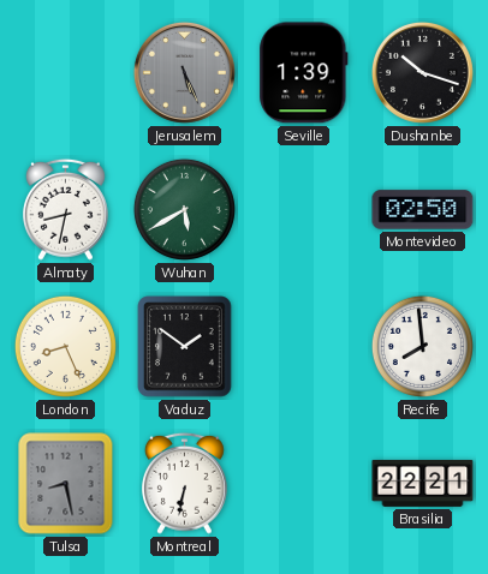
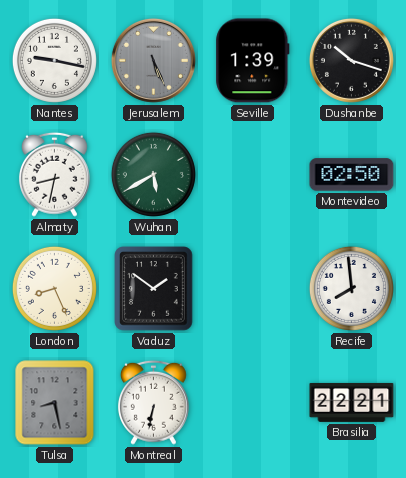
Nantes: none -> 9:17
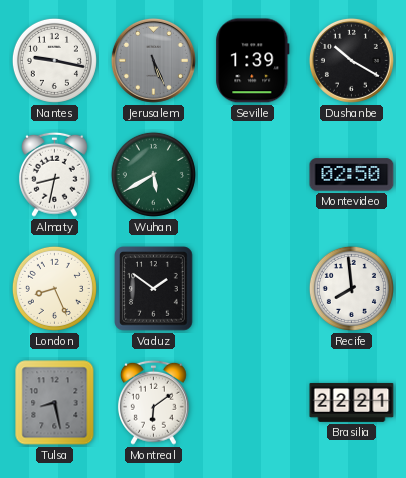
Dushanbe: 10:18 -> 10:20
Montreal: 6:32 -> 6:09
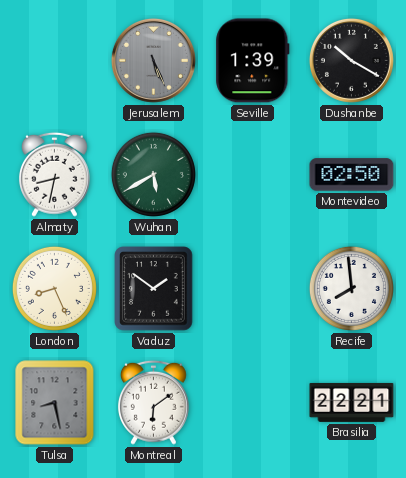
Nantes: 9:17 -> none
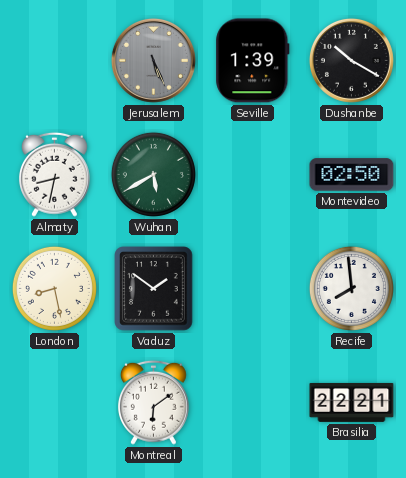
London: 8:26 -> 8:28
Tulsa: 8:28 -> none
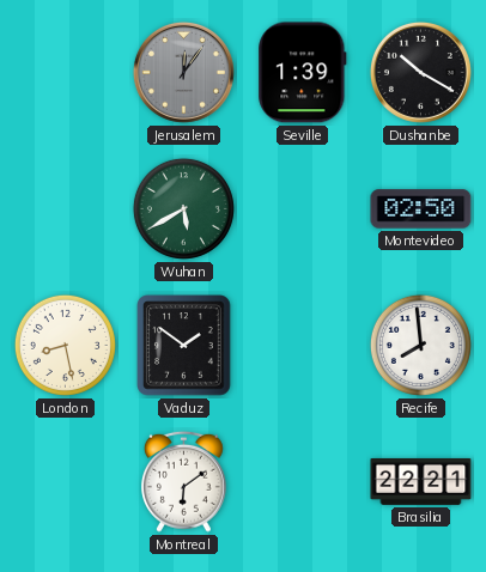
Jerusalem: 5:26 -> 12:06
Almaty: 8:32 -> none
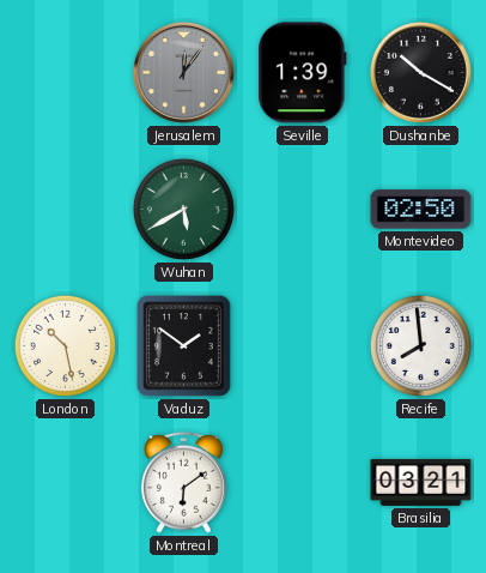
London: 8:28 -> 10:28
Brasilia: 22:21 -> 03:21
